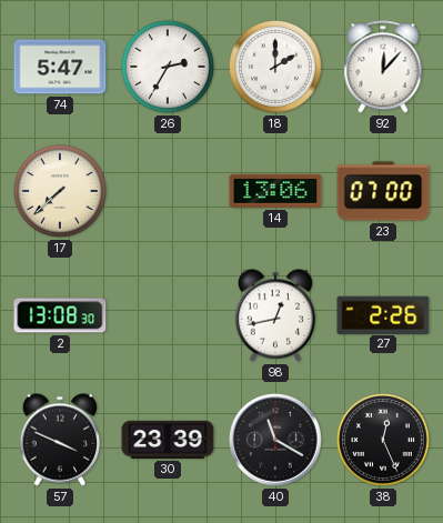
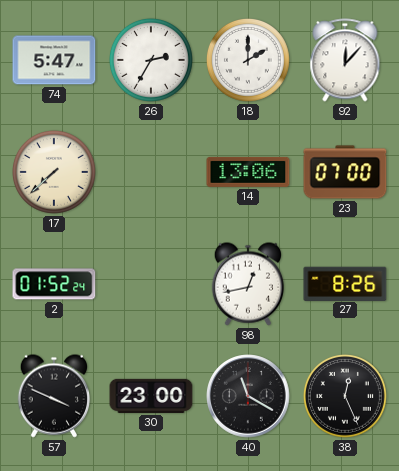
2: 13:08 -> 01:52
27: 2:26 -> 8:26
30: 23:39 -> 23:00
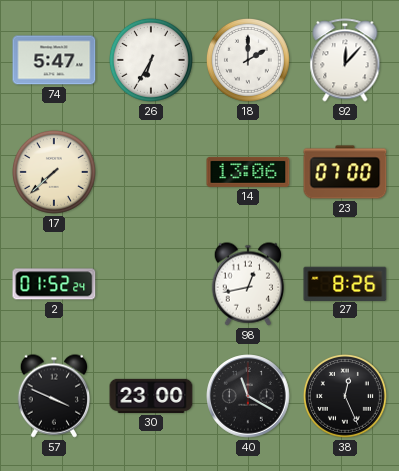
26: 2:35 -> 6:35
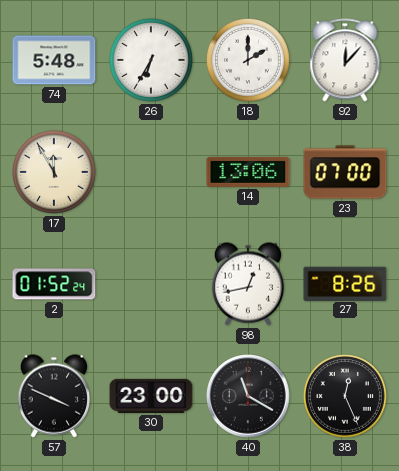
74: 5:47 -> 5:48
17: 7:38 -> 11:55
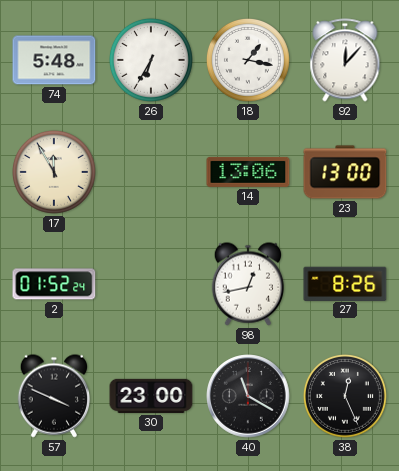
18: 2:00 -> 1:17
23: 07:00 -> 13:00
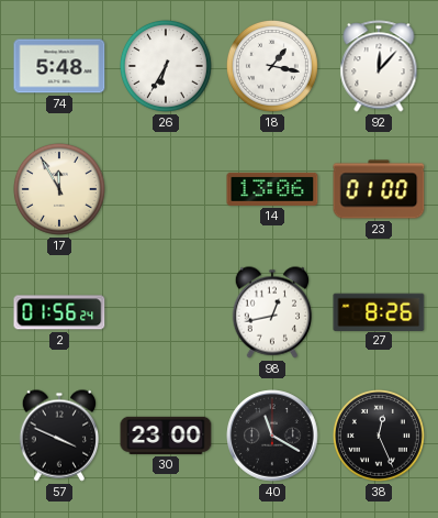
23: 13:00 -> 01:00
2: 01:52 -> 01:56
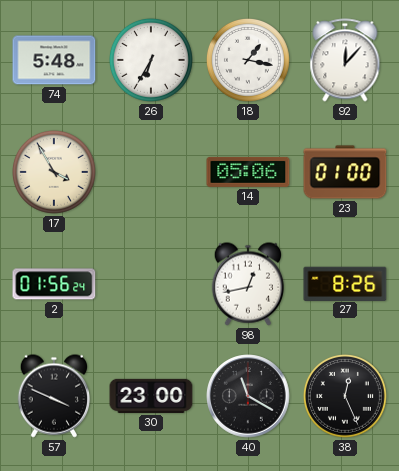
17: 11:55 -> 3:55
14: 13:06 -> 05:06
